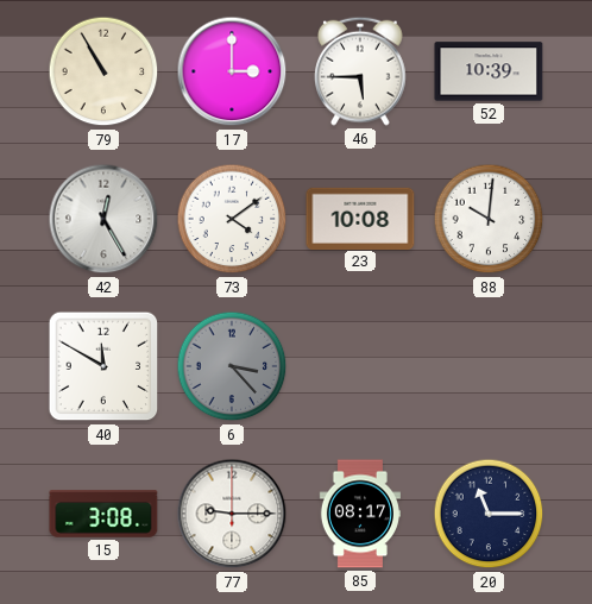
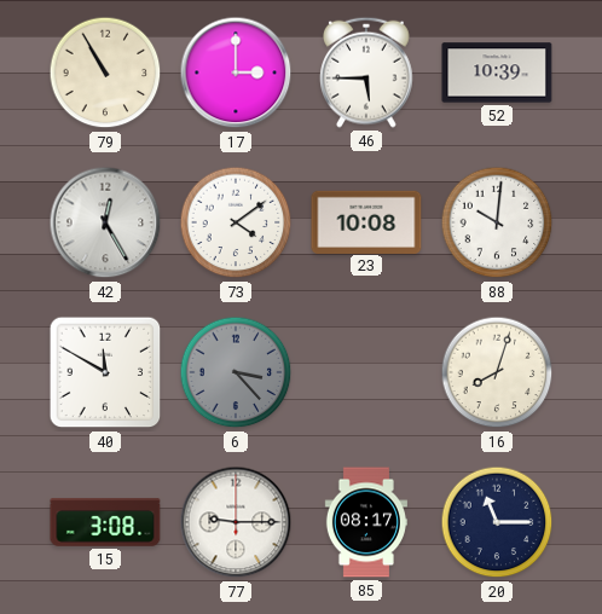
16: none -> 8:03
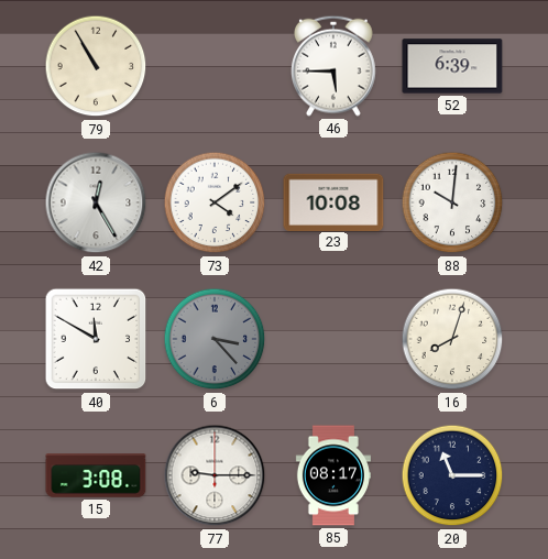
17: 3:00 -> none
52: 10:39 -> 6:39
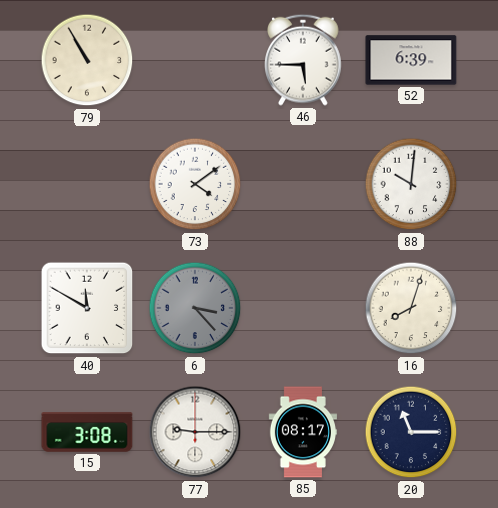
42: 12:25 -> none
23: 10:08 -> none
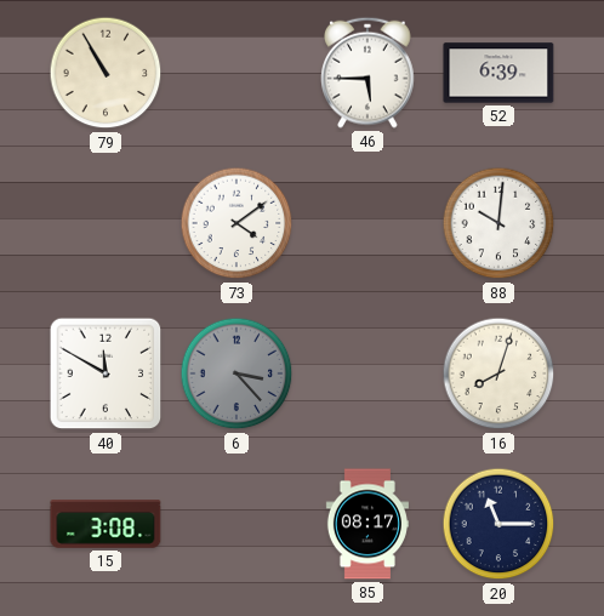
77: 9:15 -> none
